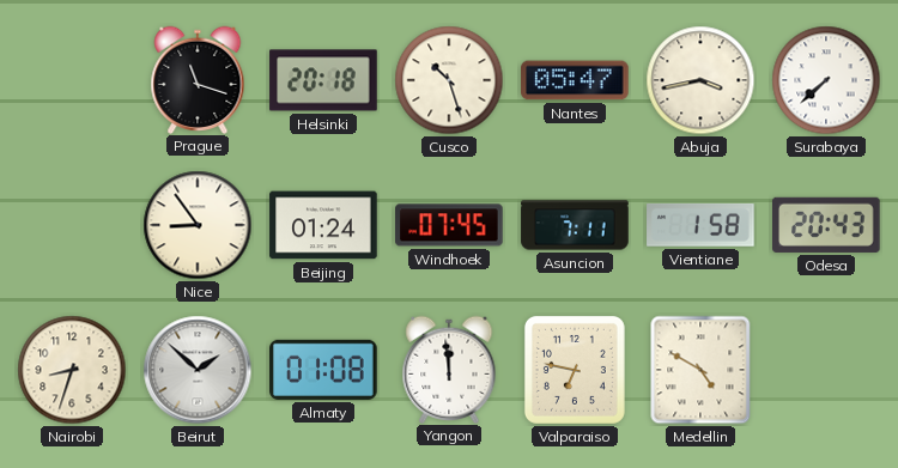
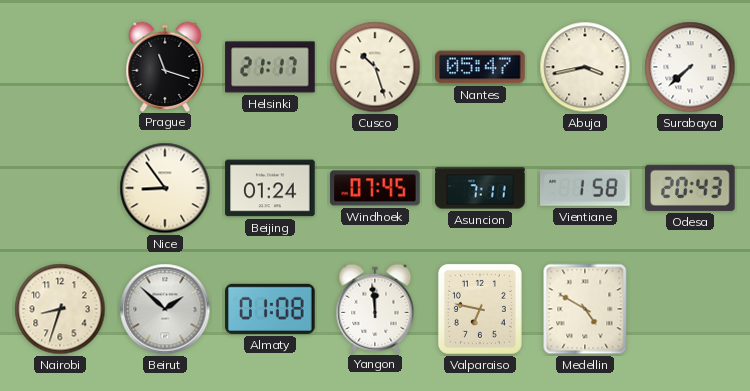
Helsinki: 20:18 -> 21:17
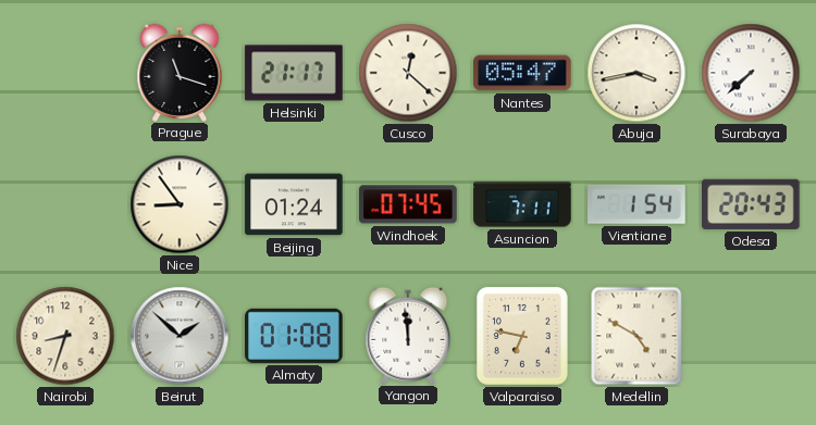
Cusco: 10:27 -> 12:22
Vientiane: 1:58 -> 1:54
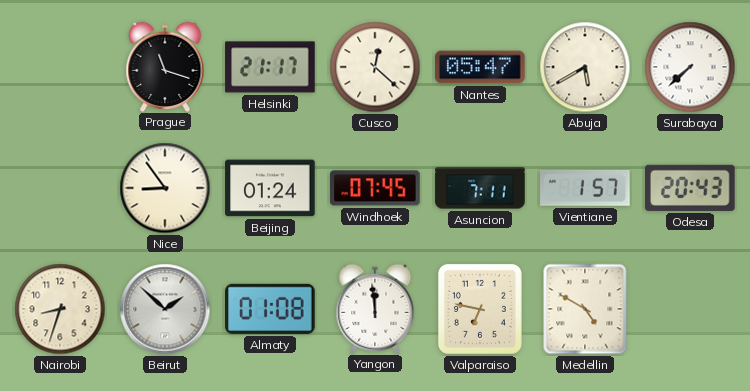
Abuja: 3:43 -> 5:40
Vientiane: 1:54 -> 1:57
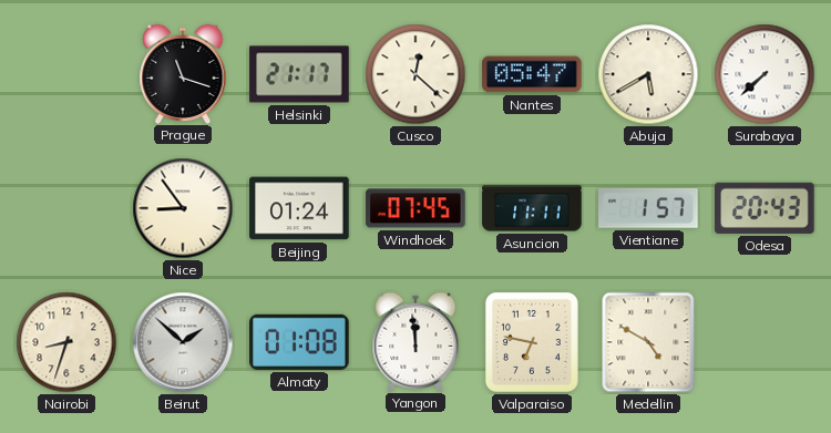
Asuncion: 7:11 -> 11:11
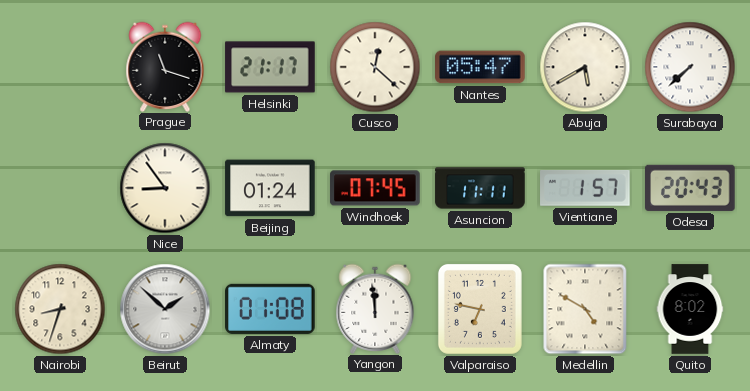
Quito: none -> 8:02
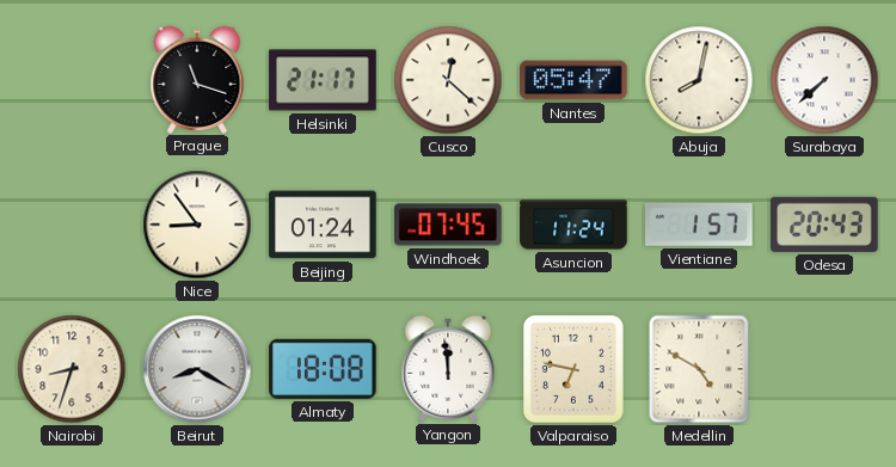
Abuja: 5:40 -> 8:02
Asuncion: 11:11 -> 11:24
Beirut: 1:52 -> 8:20
Almaty: 01:08 -> 18:08
Quito: 8:02 -> none
